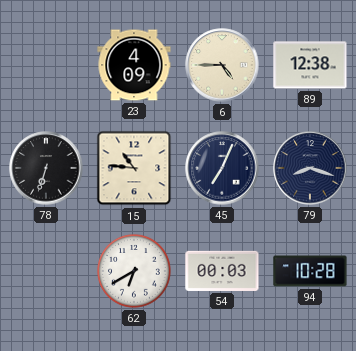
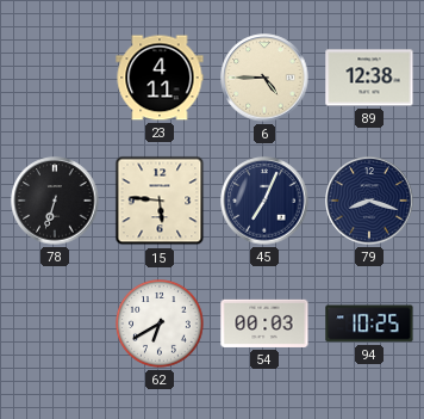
23: 4:09 -> 4:11
15: 10:46 -> 5:46
94: 10:28 -> 10:25
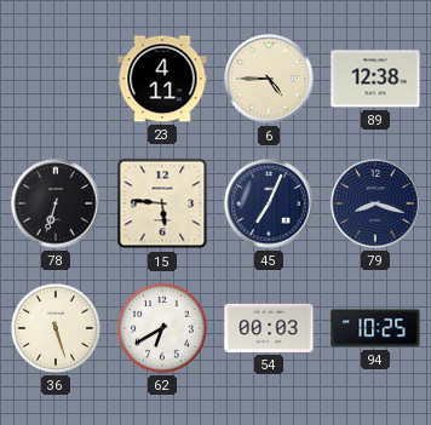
36: none -> 5:27
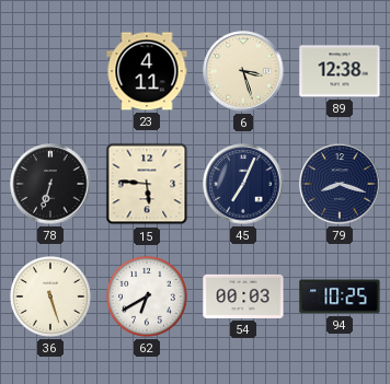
6: 4:45 -> 3:27
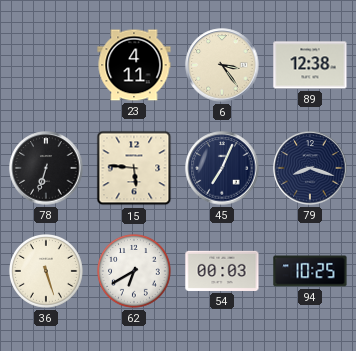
6: 3:27 -> 3:24
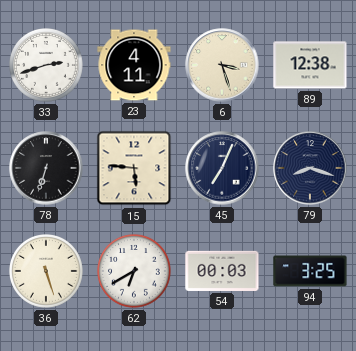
33: none -> 2:42
6: 3:24 -> 3:27
94: 10:25 -> 3:25
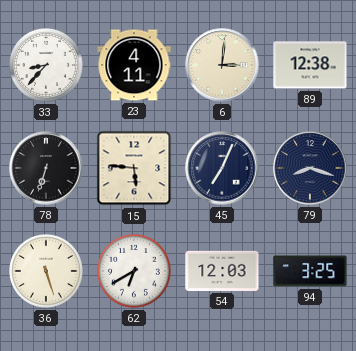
33: 2:42 -> 8:37
6: 3:27 -> 3:01
54: 00:03 -> 12:03
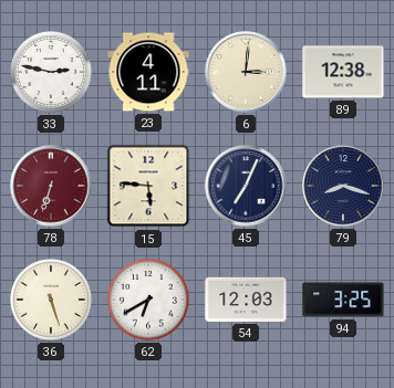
33: 8:37 -> 2:47
78 dial: black -> burgundy
